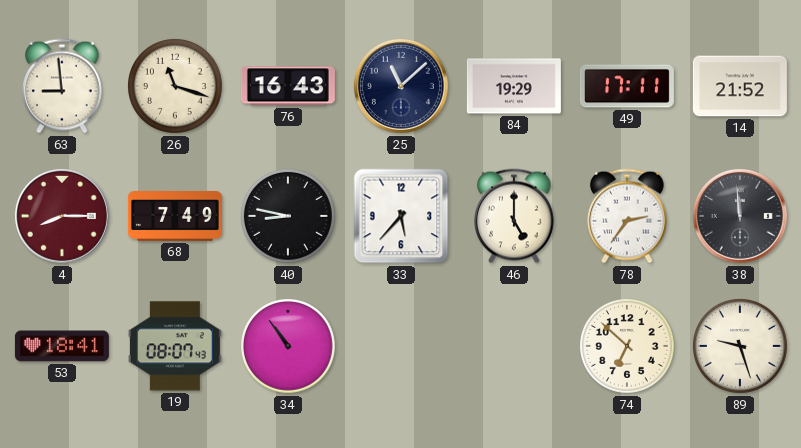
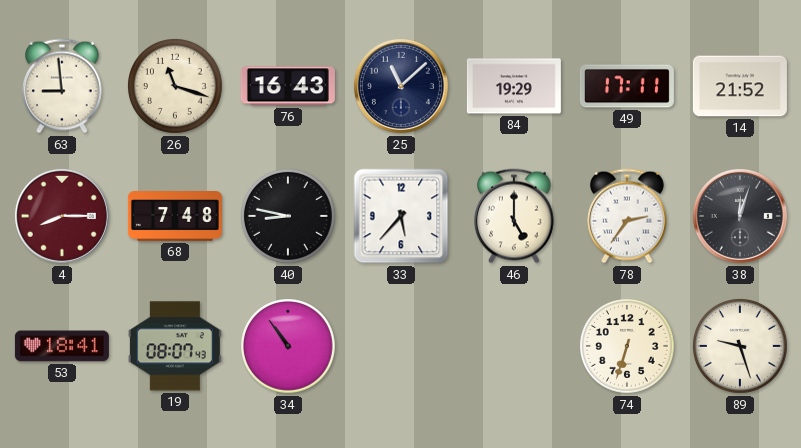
68: 7:49 -> 7:48
38: 11:59 -> 12:03
74: 6:52 -> 6:33
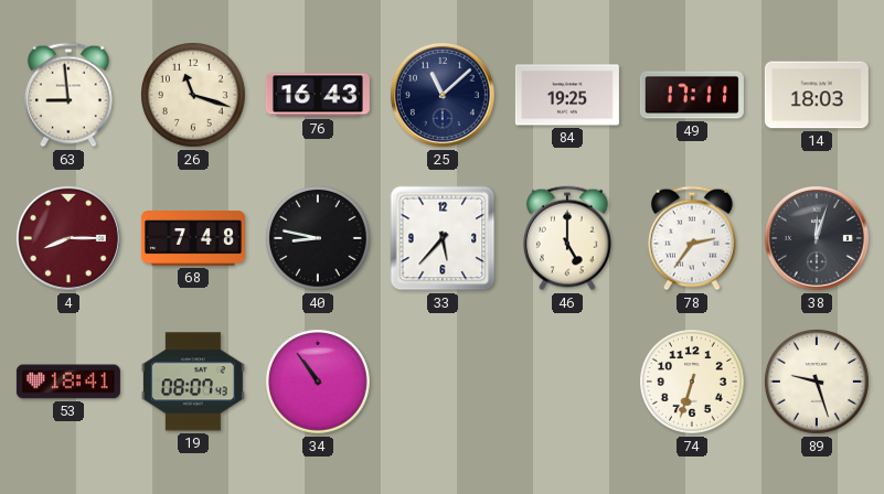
84: 19:29 -> 19:25
14: 21:52 -> 18:03
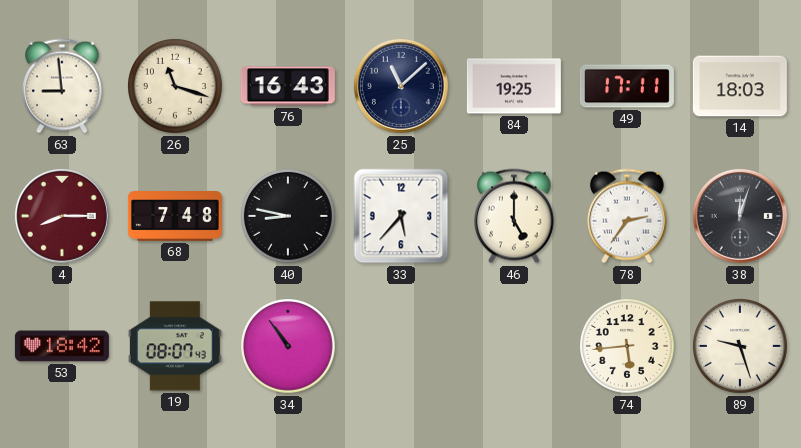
53: 18:41 -> 18:42
74: 6:33 -> 5:44
